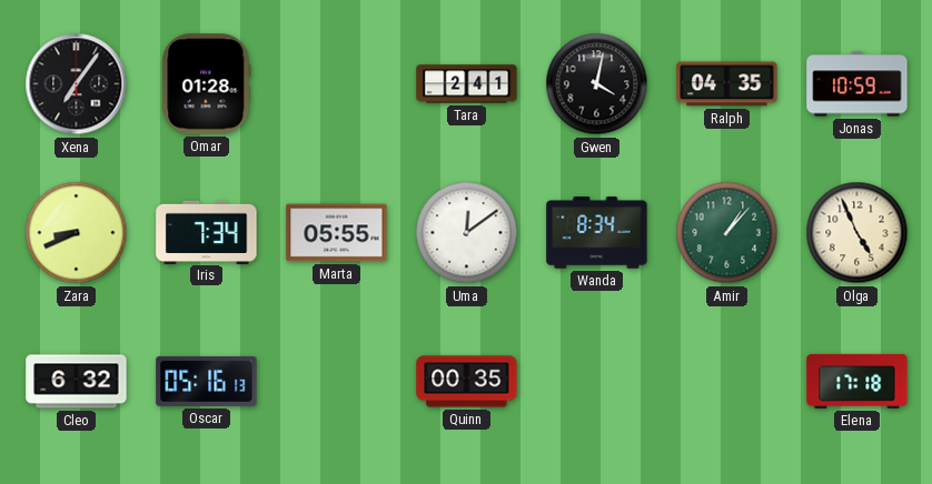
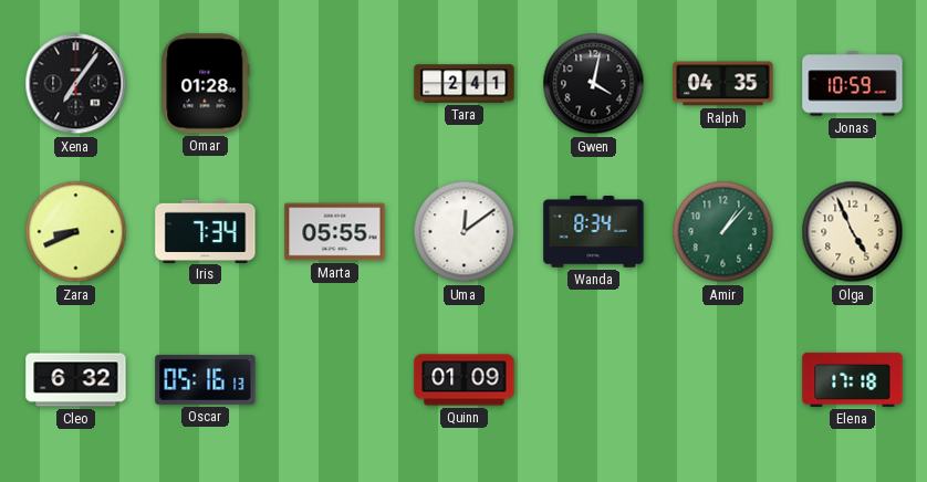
Quinn: 00:35 -> 01:09
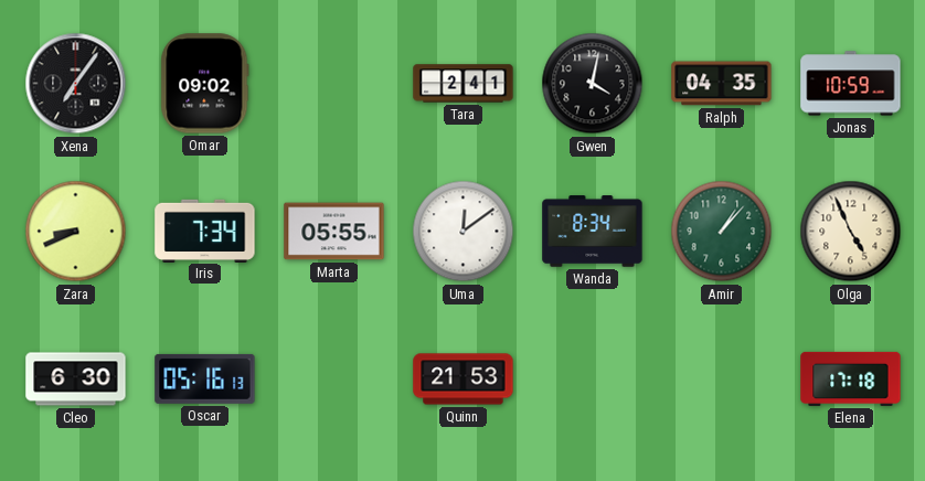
Omar: 01:28 -> 09:02
Cleo: 6:32 -> 6:30
Quinn: 01:09 -> 21:53
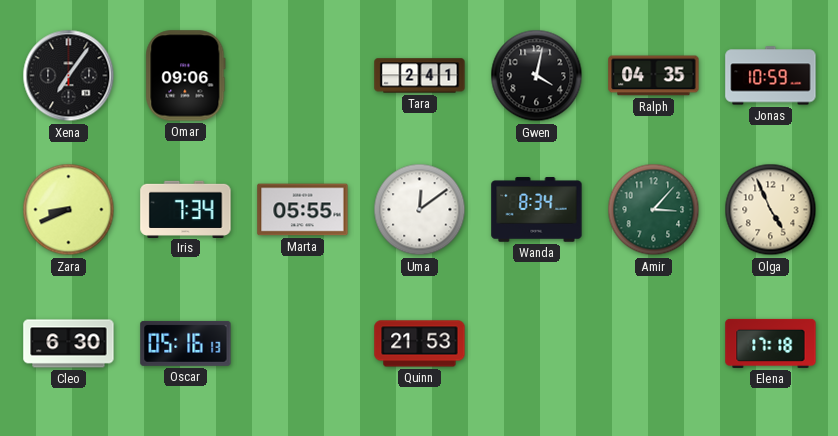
Omar: 09:02 -> 09:06
Amir: 1:07 -> 3:07
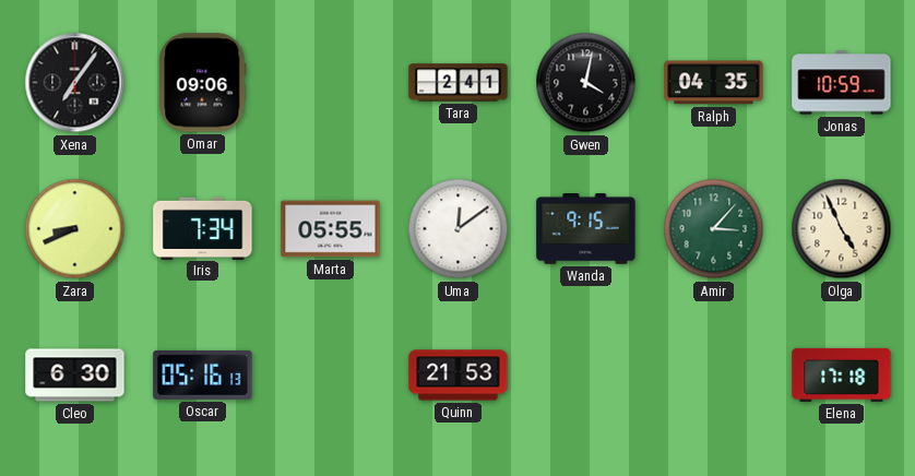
Wanda: 8:34 -> 9:15
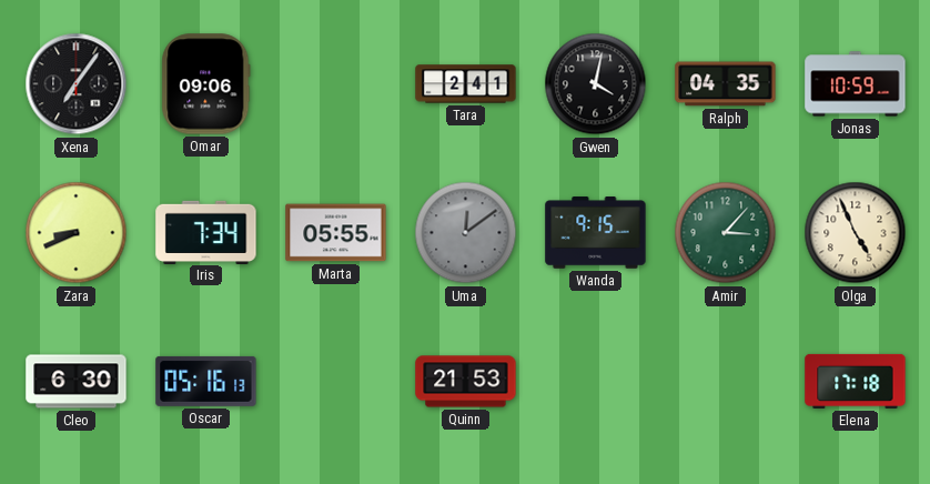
Uma dial: white -> grey
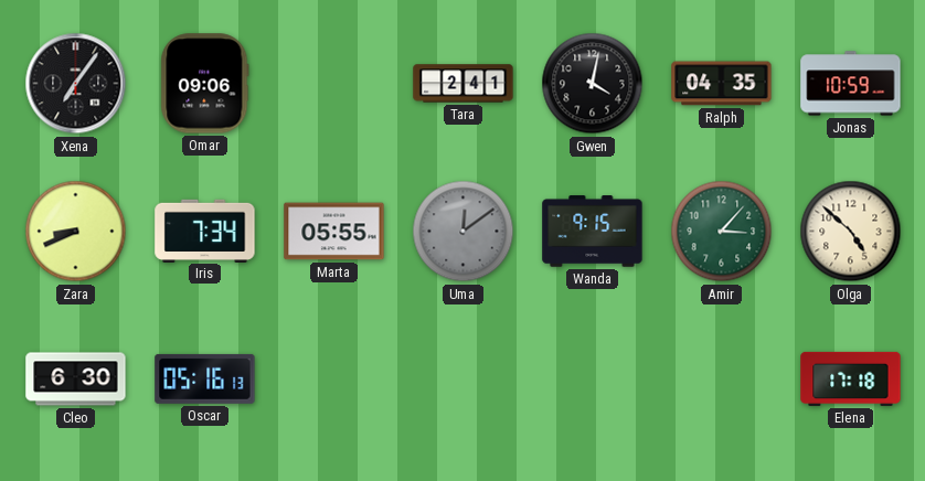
Olga: 4:56 -> 4:52
Quinn: 21:53 -> none
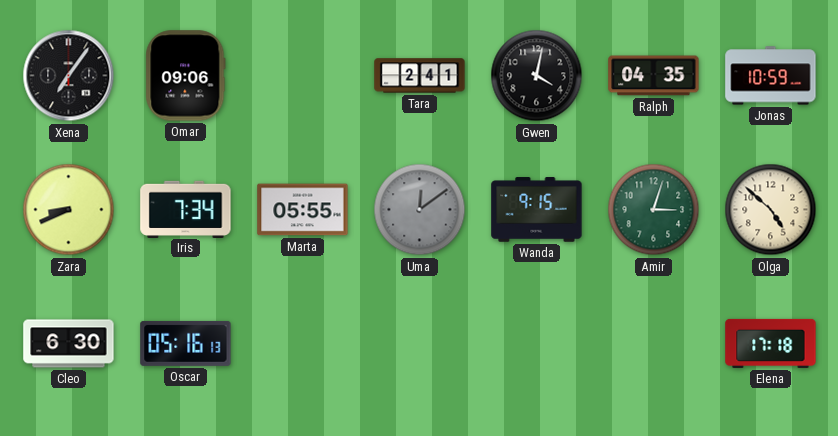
Amir: 3:07 -> 3:03
